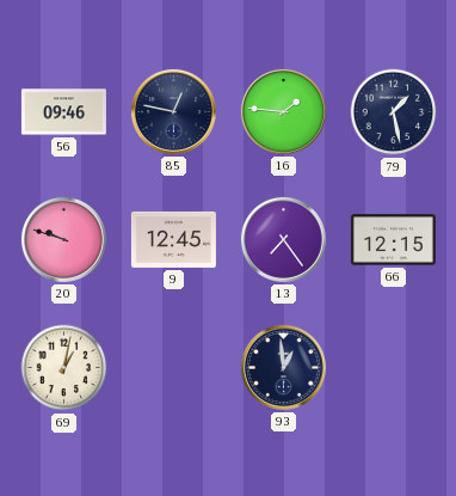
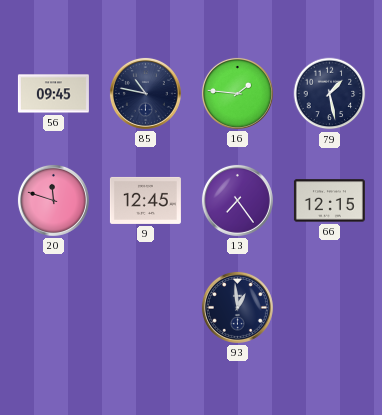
56: 09:46 -> 09:45
85: 12:47 -> 10:47
20: 9:48 -> 11:48
69: 1:02 -> none
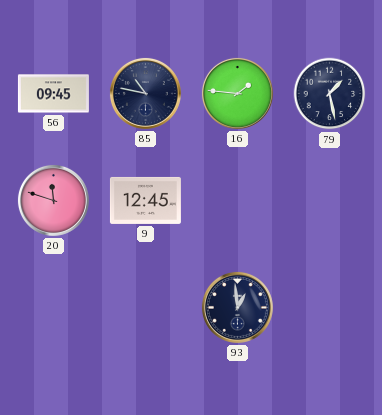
13: 7:24 -> none
66: 12:15 -> none
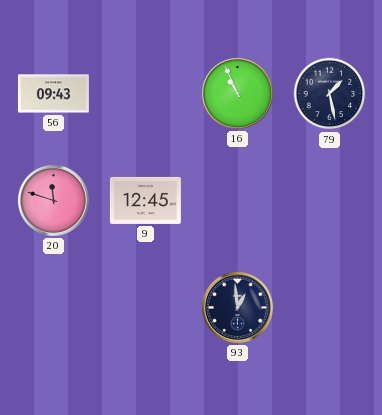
56: 09:45 -> 09:43
85: 10:47 -> none
16: 1:46 -> 10:56
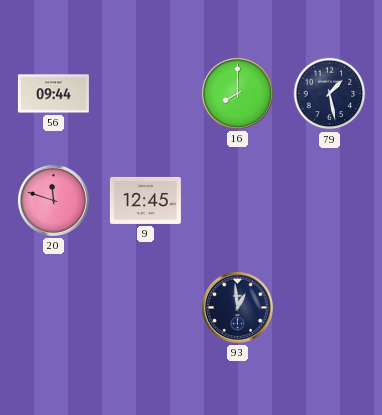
56: 09:43 -> 09:44
16: 10:56 -> 8:00
